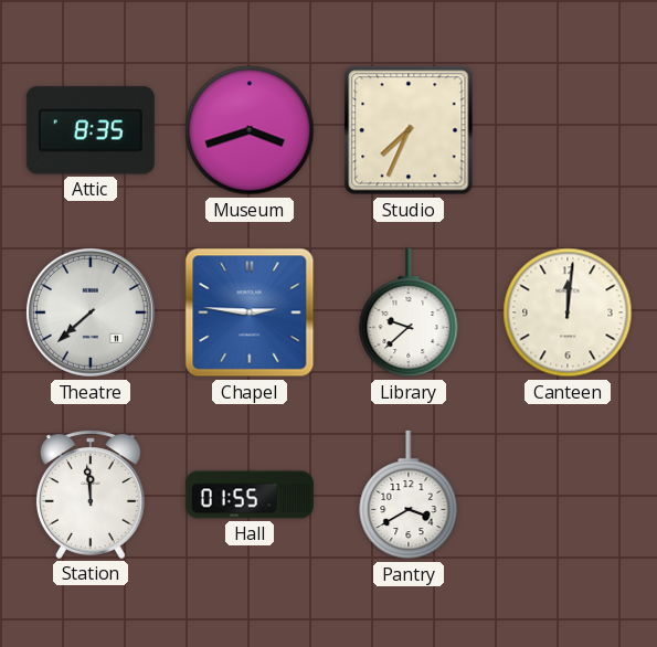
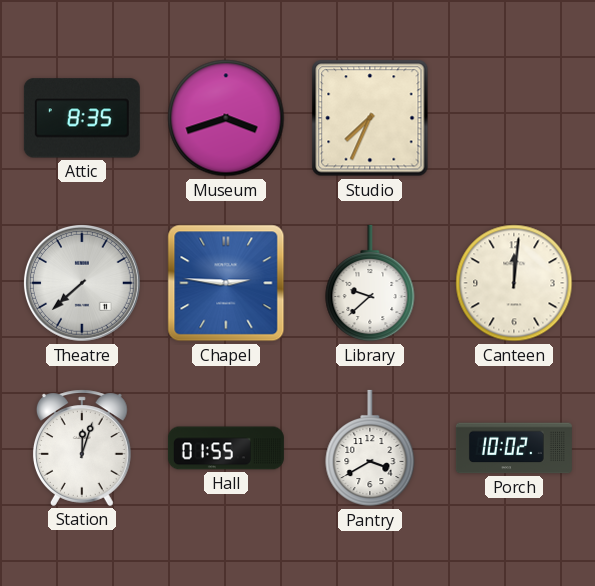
Station: 11:59 -> 12:03
Porch: none -> 10:02
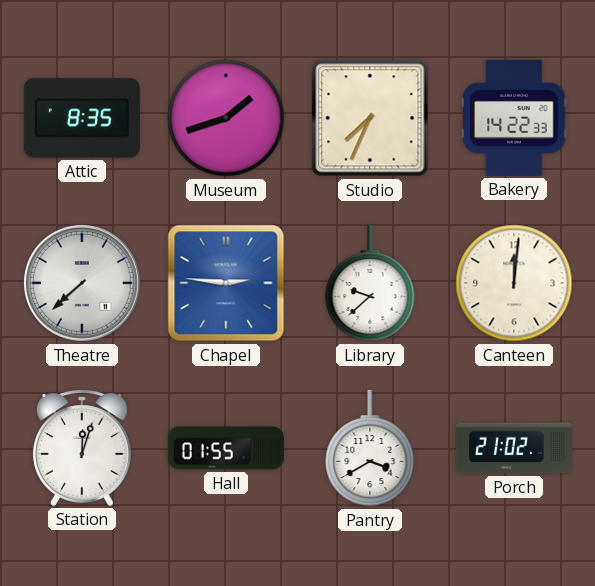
Museum: 3:42 -> 1:42
Bakery: none -> 14:22
Porch: 10:02 -> 21:02
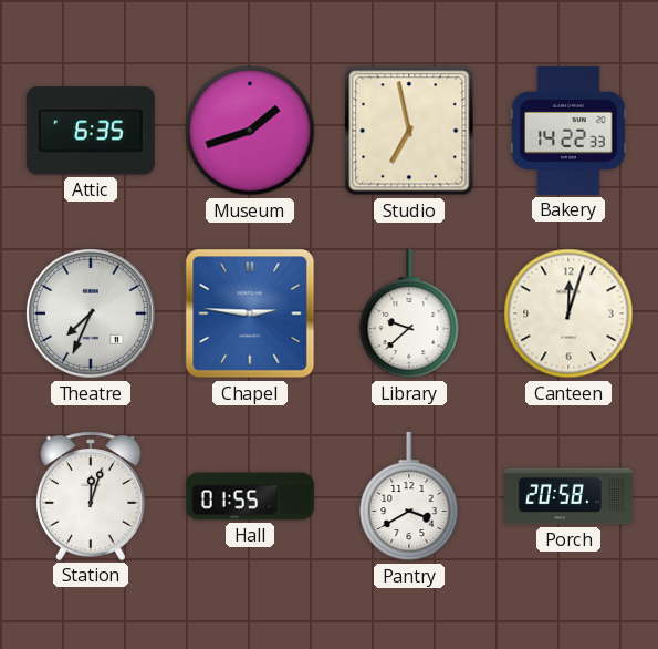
Attic: 8:35 -> 6:35
Studio: 7:34 -> 6:58
Theatre: 7:38 -> 7:34
Canteen: 12:01 -> 12:03
Porch: 21:02 -> 20:58
